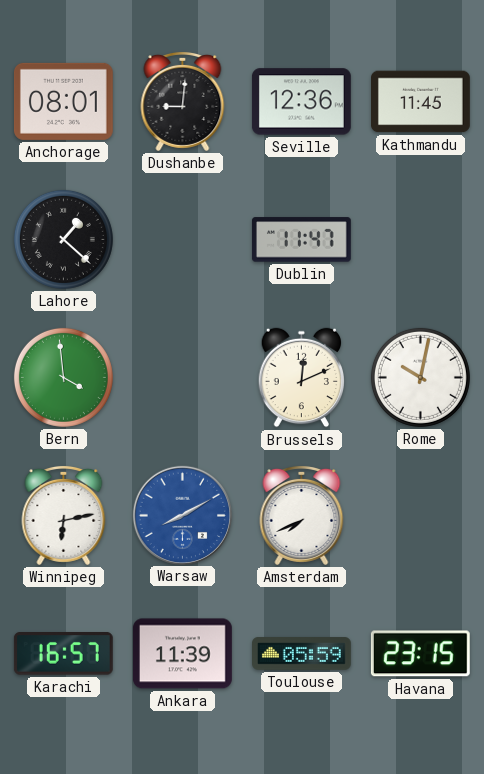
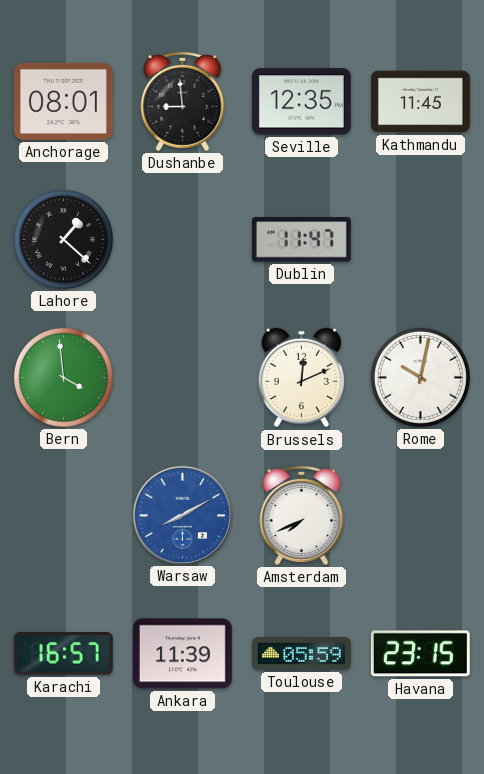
Dushanbe: 9:01 -> 8:59
Seville: 12:36 -> 12:35
Winnipeg: 6:13 -> none
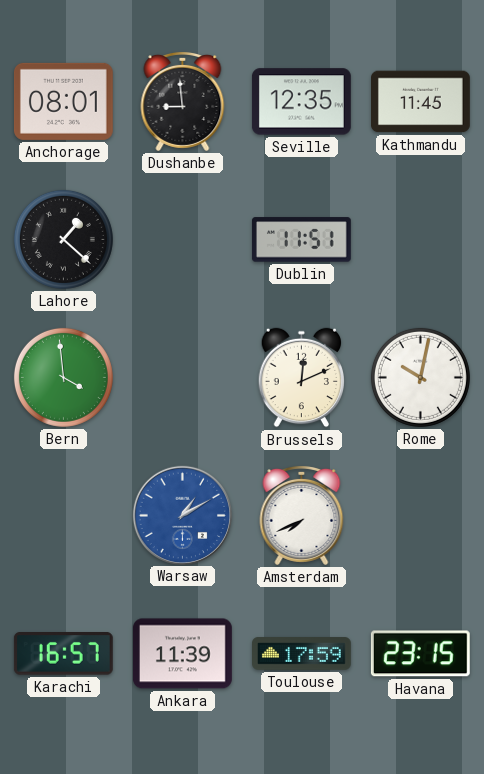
Dublin: 11:47 -> 11:51
Warsaw: 8:10 -> 1:10
Toulouse: 05:59 -> 17:59
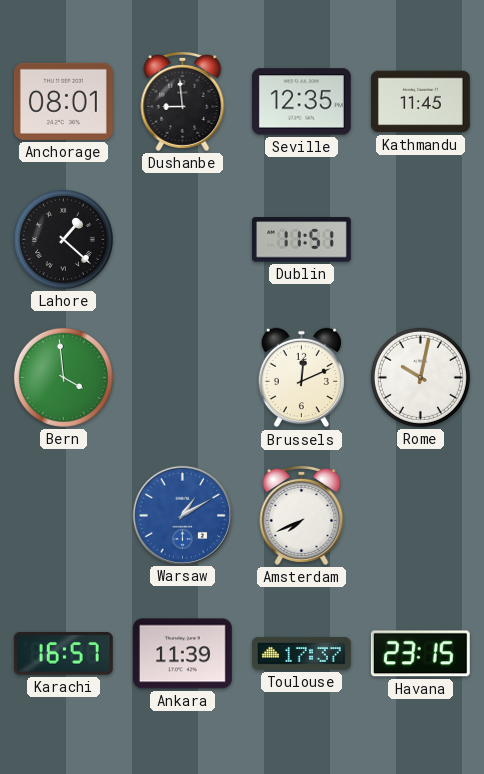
Toulouse: 17:59 -> 17:37
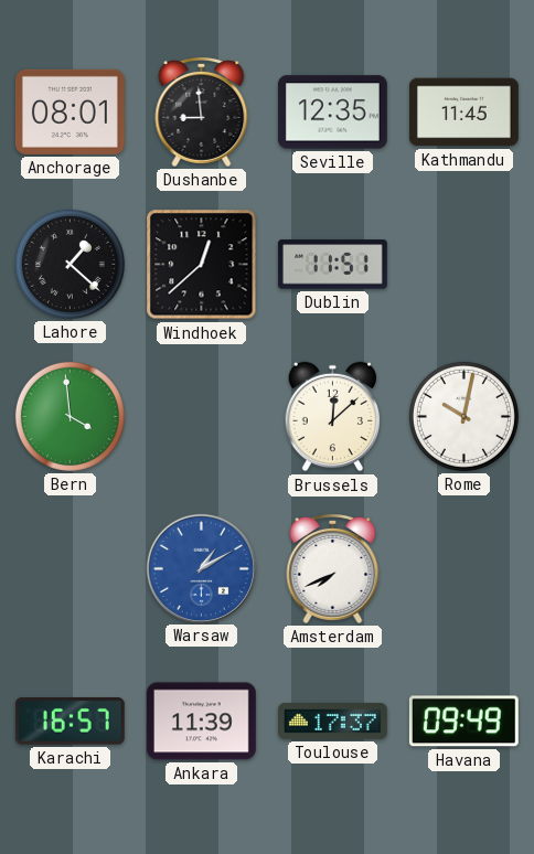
Windhoek: none -> 12:38
Brussels: 12:11 -> 12:08
Havana: 23:15 -> 09:49
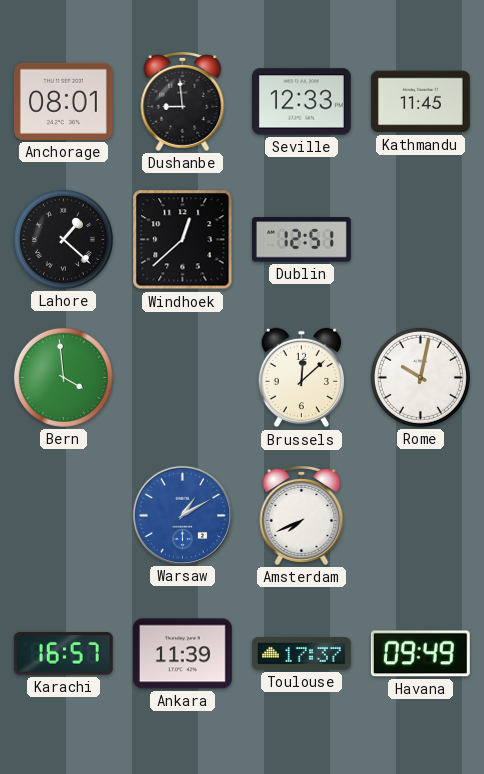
Seville: 12:35 -> 12:33
Dublin: 11:51 -> 12:51
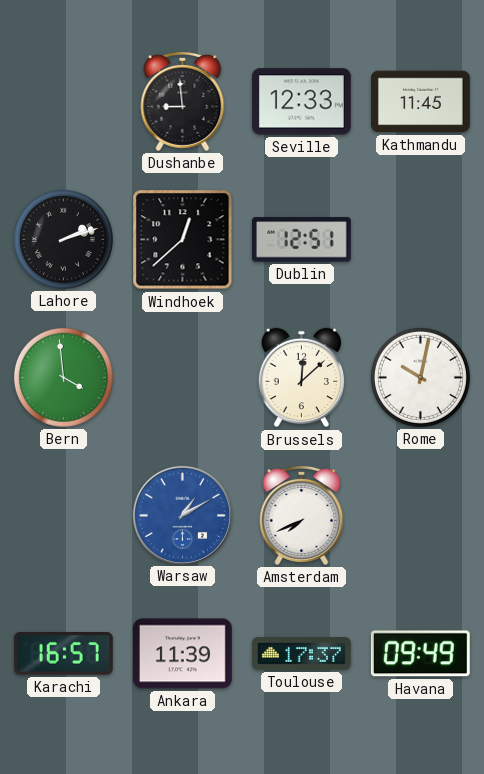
Anchorage: 08:01 -> none
Lahore: 1:22 -> 2:12
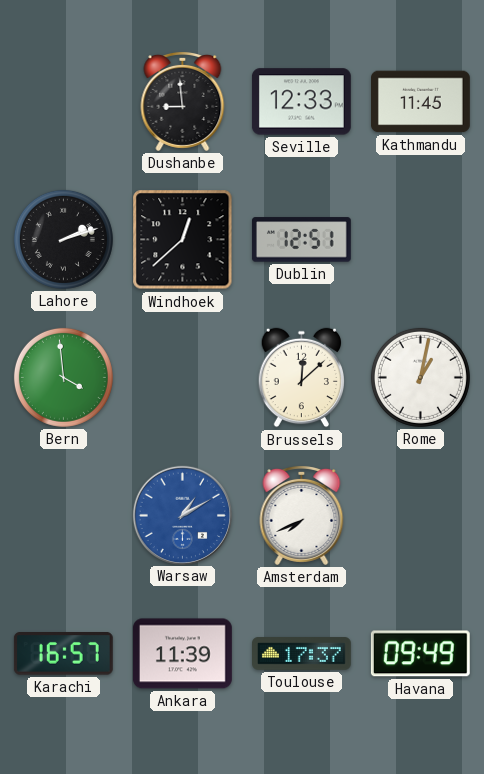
Rome: 10:02 -> 1:02
